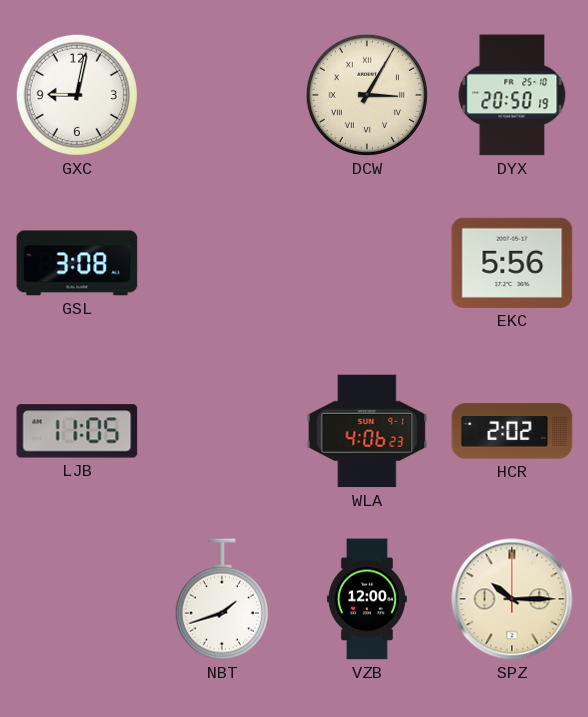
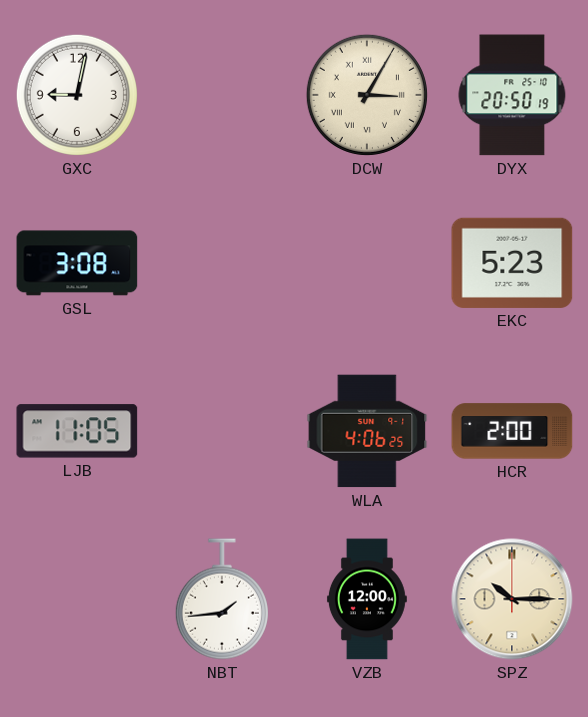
EKC: 5:56 -> 5:23
WLA: 4:06:23 -> 4:06:25
HCR: 2:02 -> 2:00
NBT: 1:42 -> 1:44
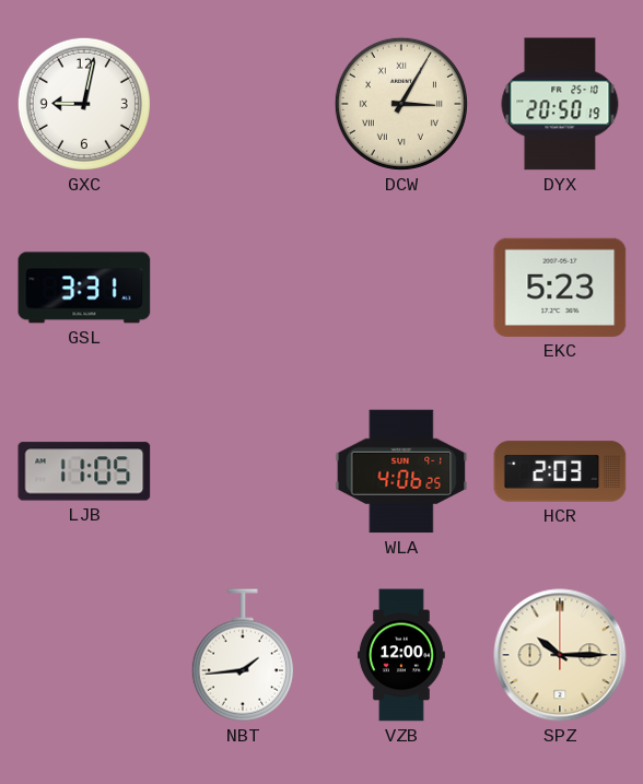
GSL: 3:08 -> 3:31
HCR: 2:00 -> 2:03
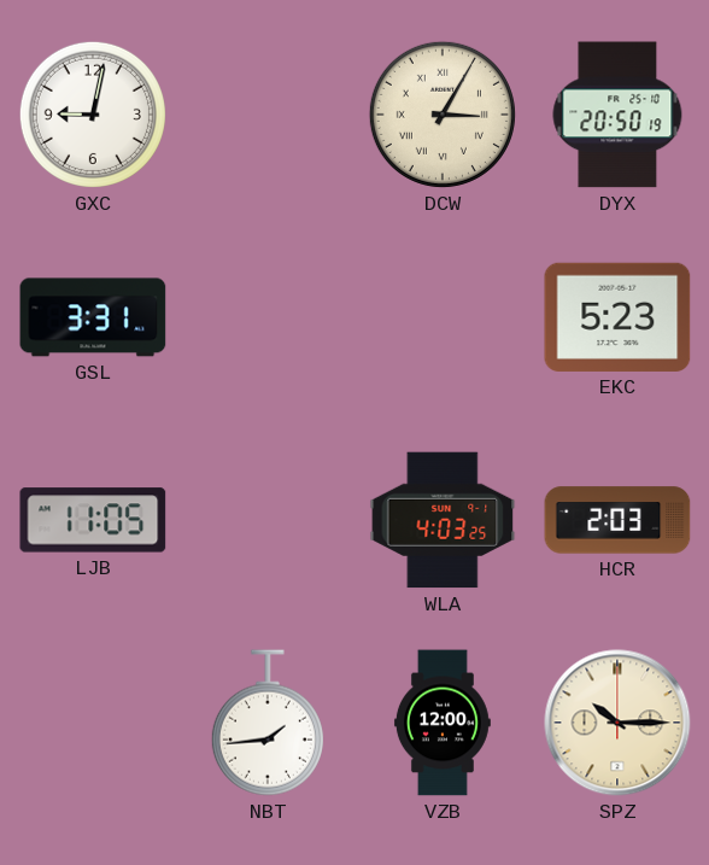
WLA: 4:06 -> 4:03
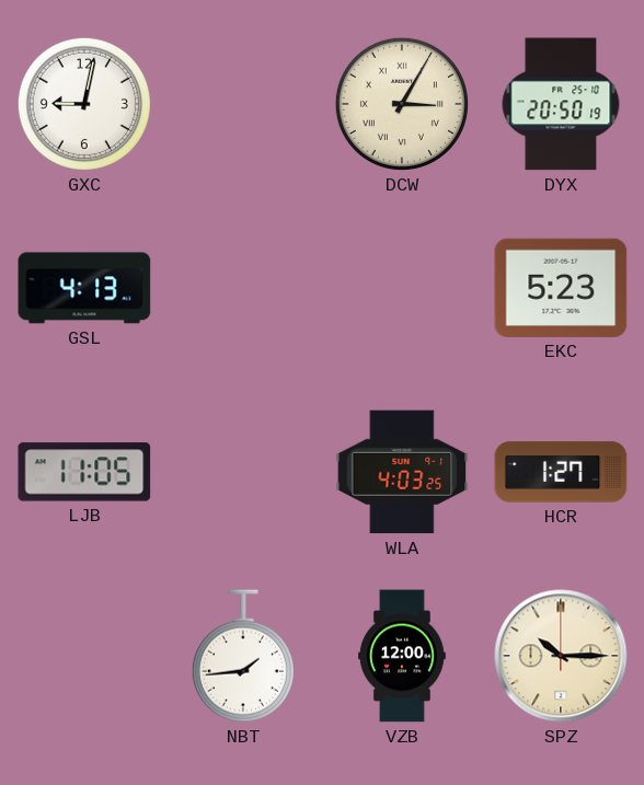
GSL: 3:31 -> 4:13
HCR: 2:03 -> 1:27
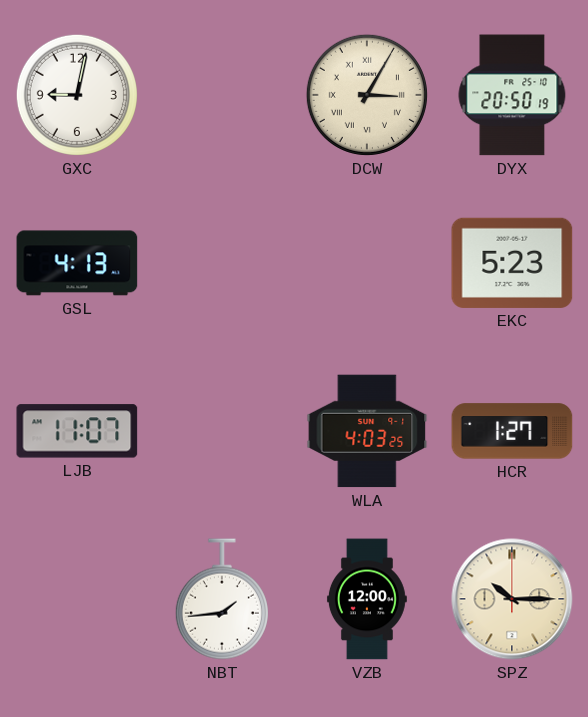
LJB: 11:05 -> 11:07
